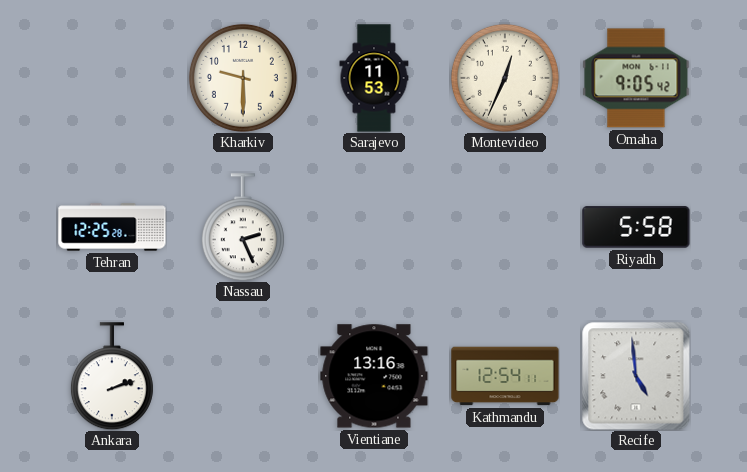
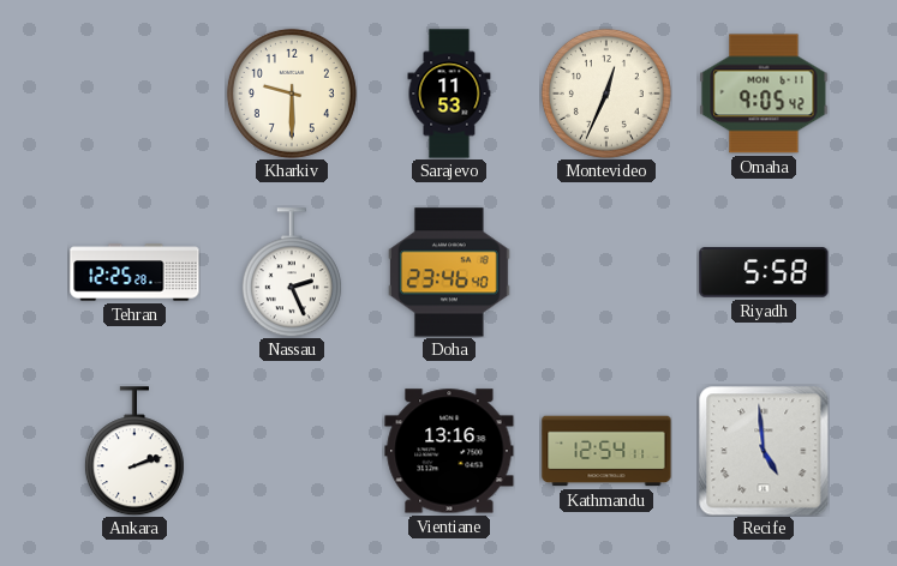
Doha: none -> 23:46
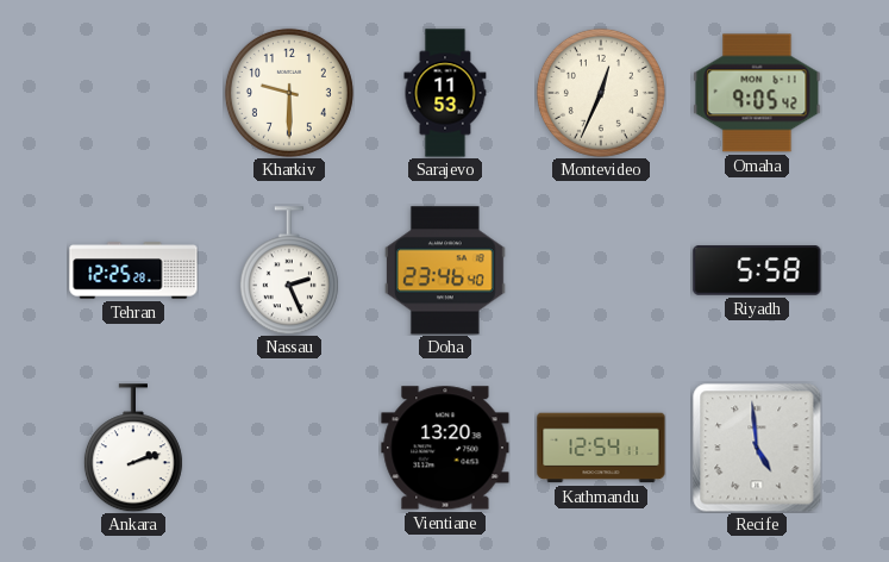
Vientiane: 13:16 -> 13:20
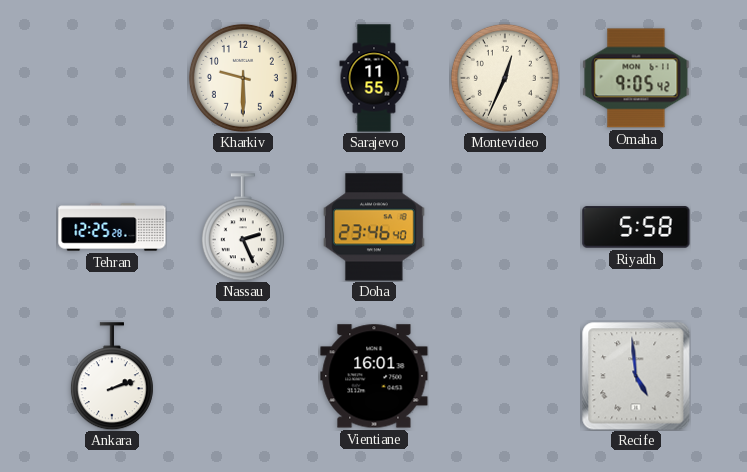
Sarajevo: 11:53 -> 11:55
Vientiane: 13:20 -> 16:01
Kathmandu: 12:54 -> none
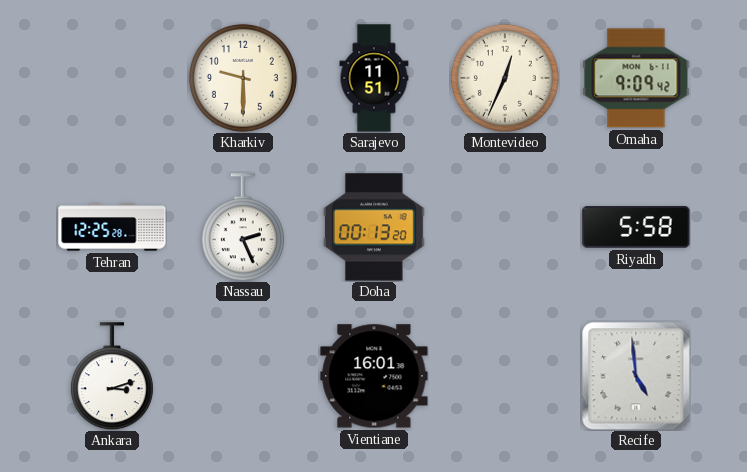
Sarajevo: 11:55 -> 11:51
Omaha: 9:05 -> 9:09
Doha: 23:46 -> 00:13
Ankara: 2:12 -> 3:12
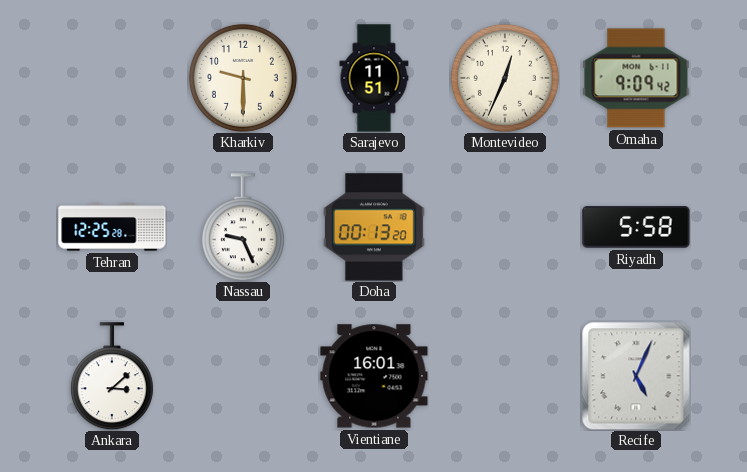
Nassau: 2:26 -> 9:26
Ankara: 3:12 -> 3:08
Recife: 4:59 -> 5:04
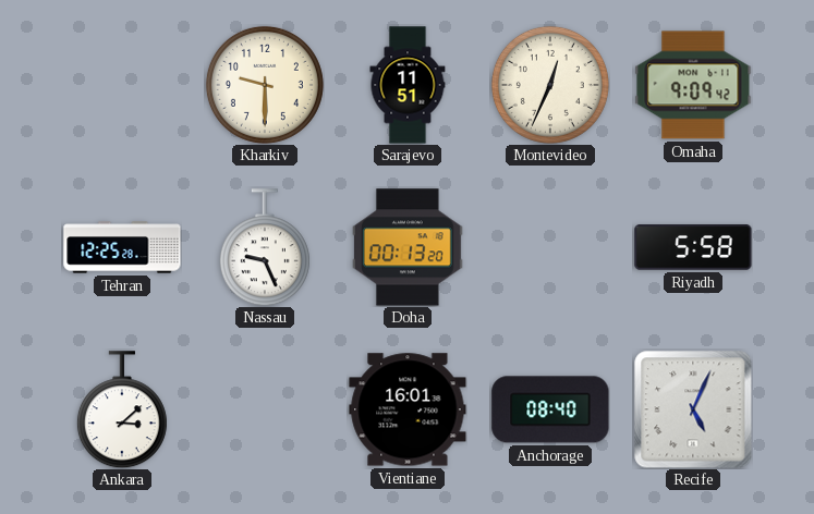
Anchorage: none -> 08:40
